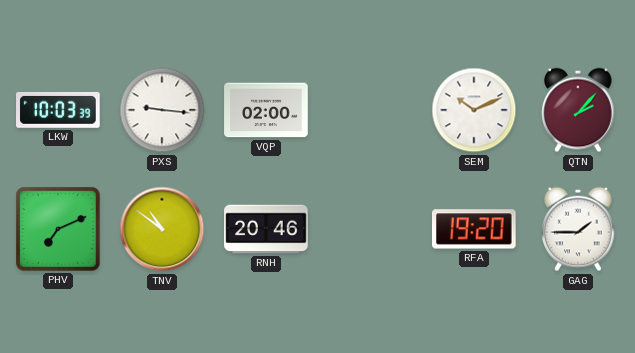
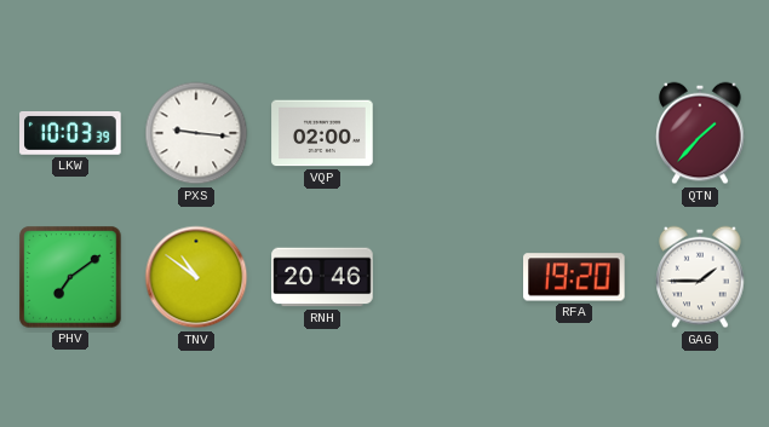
SEM: 10:11 -> none
QTN: 2:07 -> 1:37
PHV: 7:11 -> 7:09
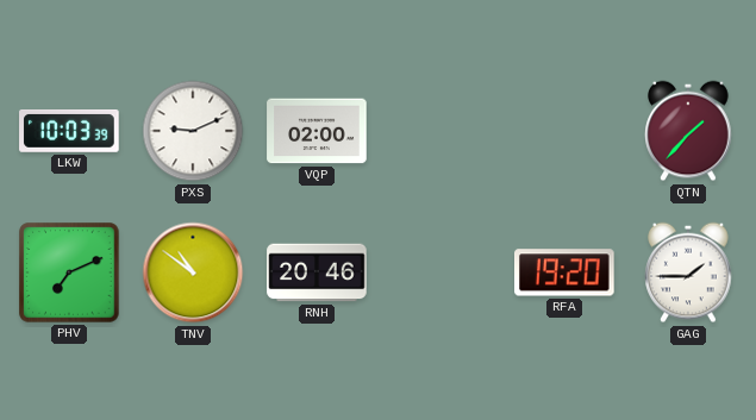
PXS: 9:16 -> 9:11
PHV: 7:09 -> 7:11
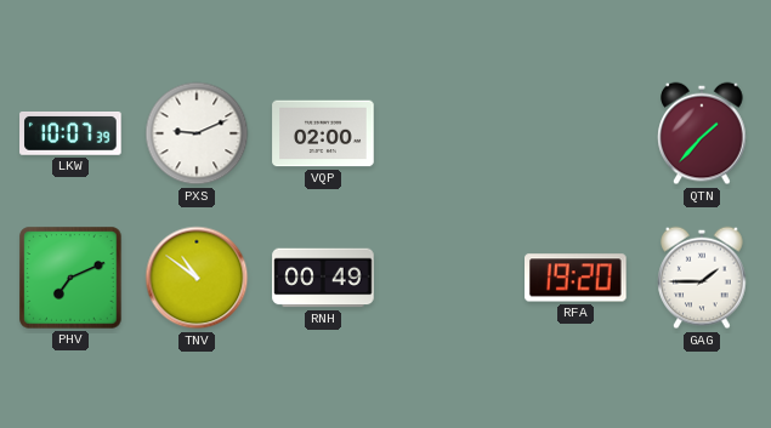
LKW: 10:03 -> 10:07
RNH: 20:46 -> 00:49
